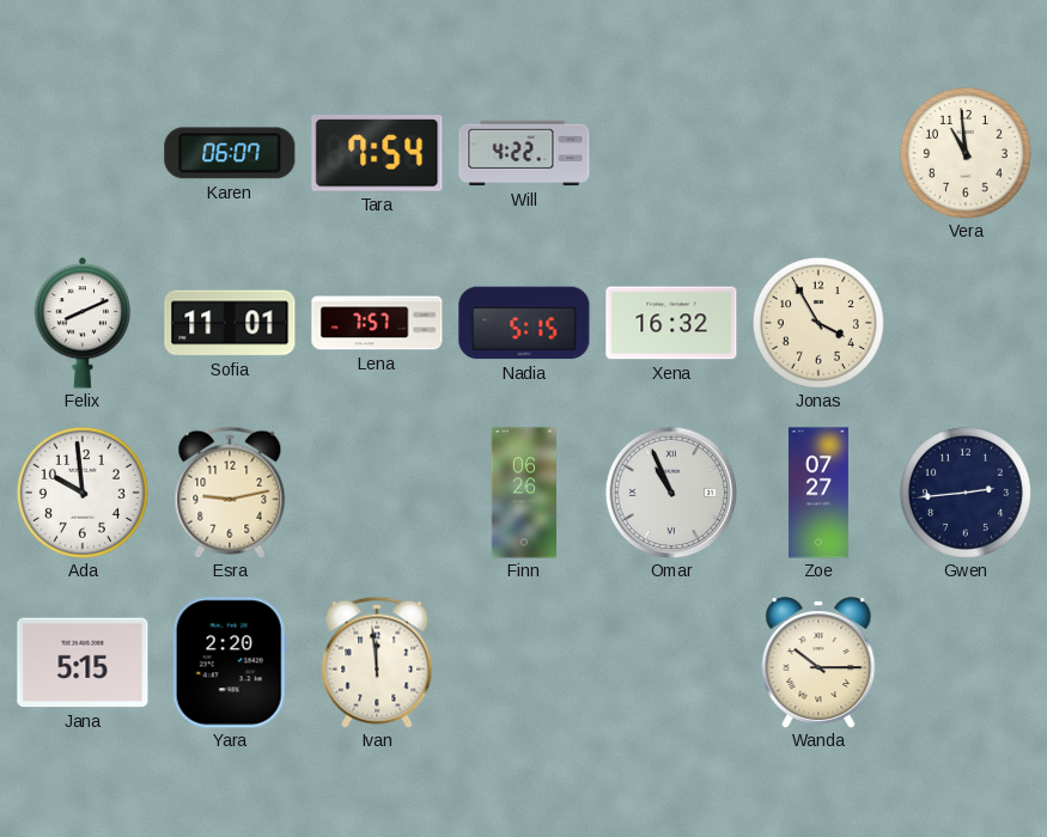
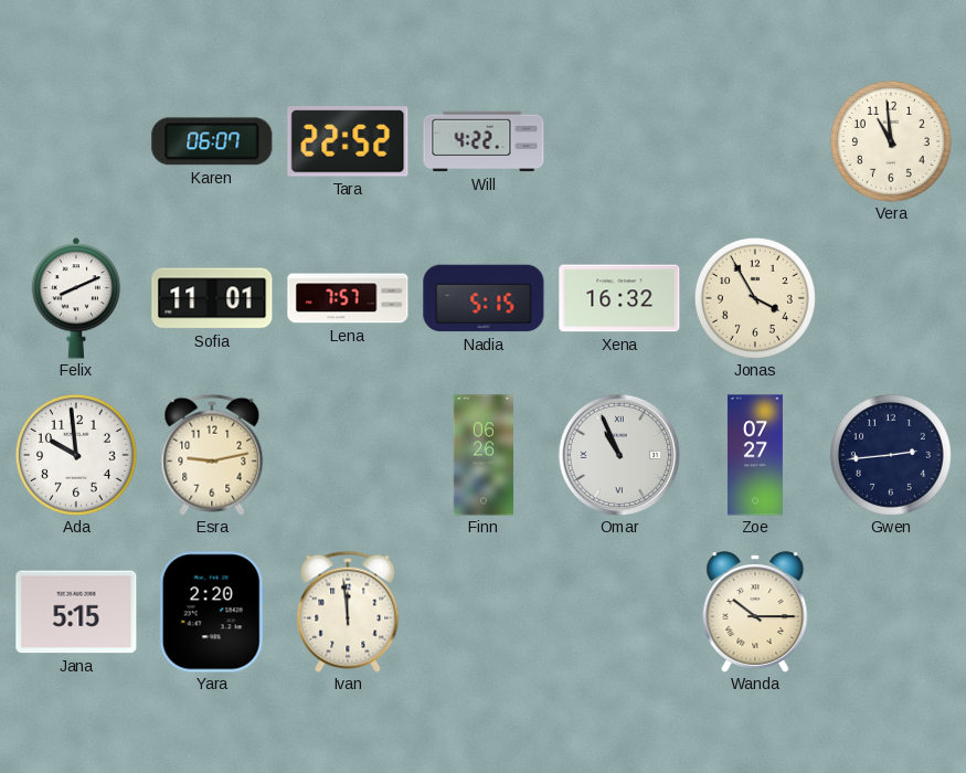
Tara: 7:54 -> 22:52
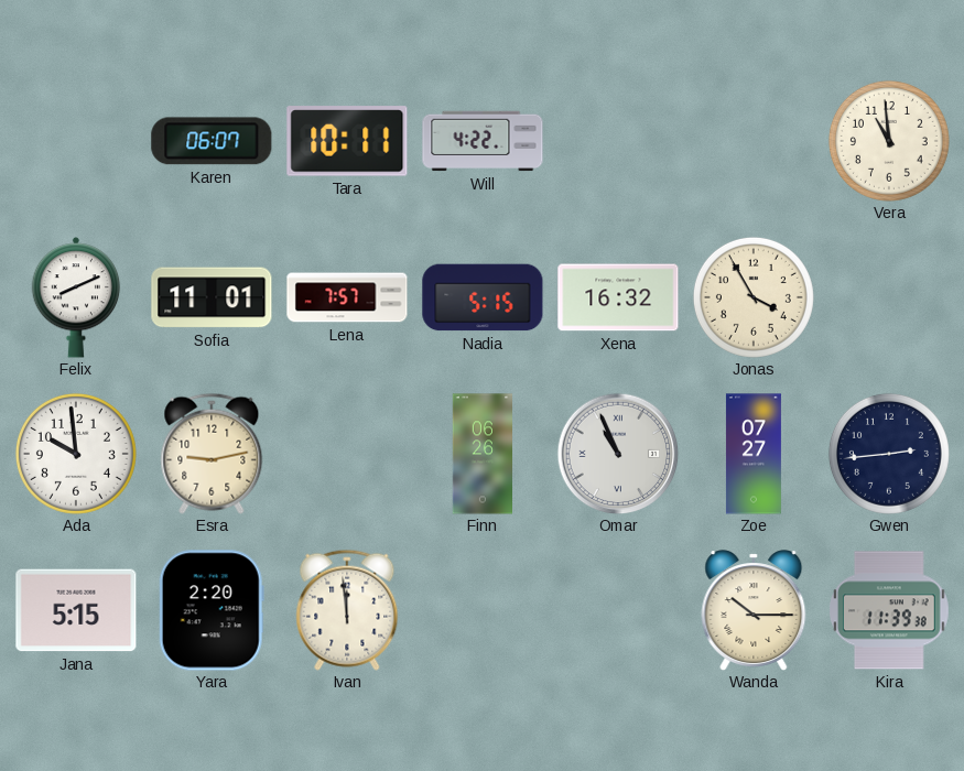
Tara: 22:52 -> 10:11
Kira: none -> 11:39
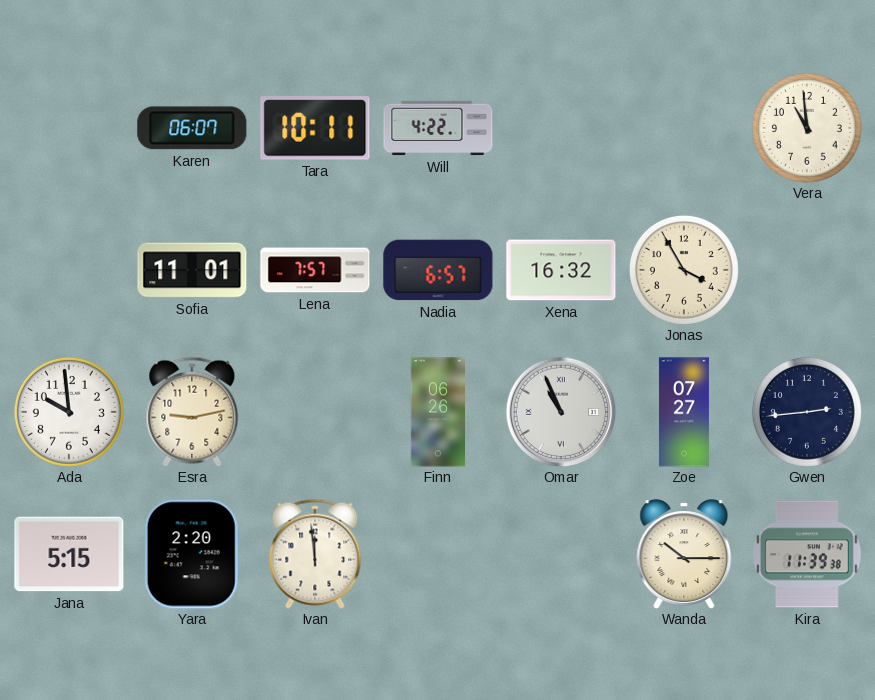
Felix: 8:11 -> none
Nadia: 5:15 -> 6:57
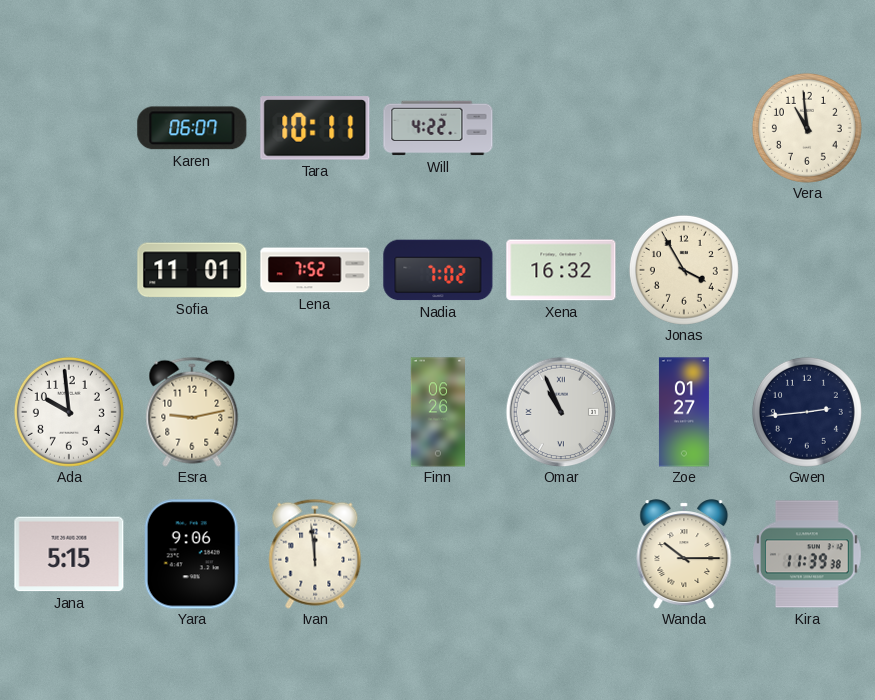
Lena: 7:57 -> 7:52
Nadia: 6:57 -> 7:02
Zoe: 07:27 -> 01:27
Yara: 2:20 -> 9:06
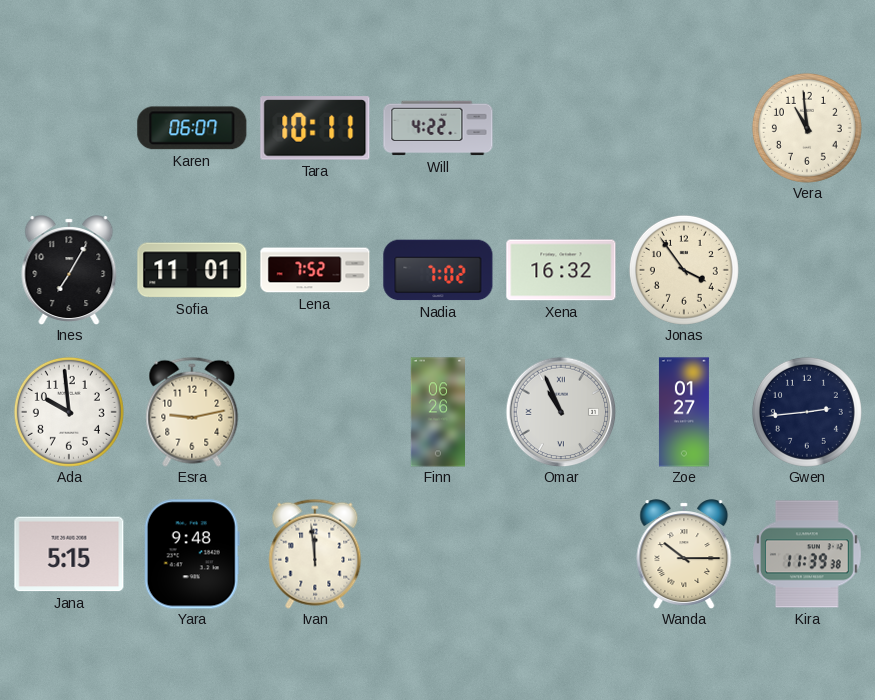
Ines: none -> 7:05
Jonas: 3:55 -> 3:54
Yara: 9:06 -> 9:48
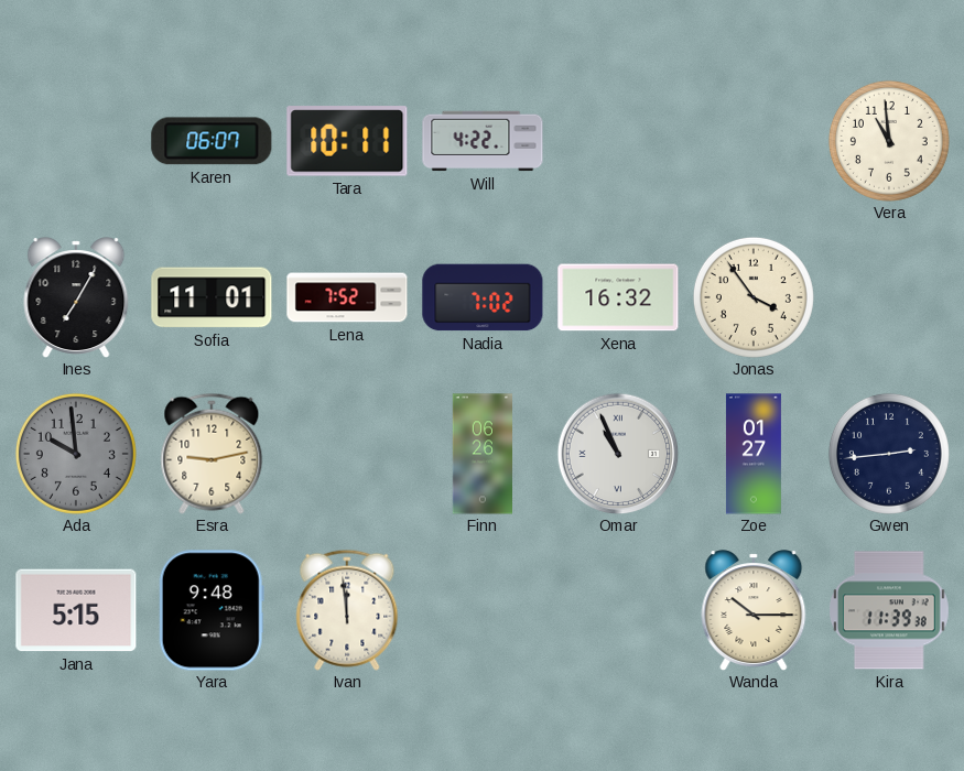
Ada dial: white -> grey
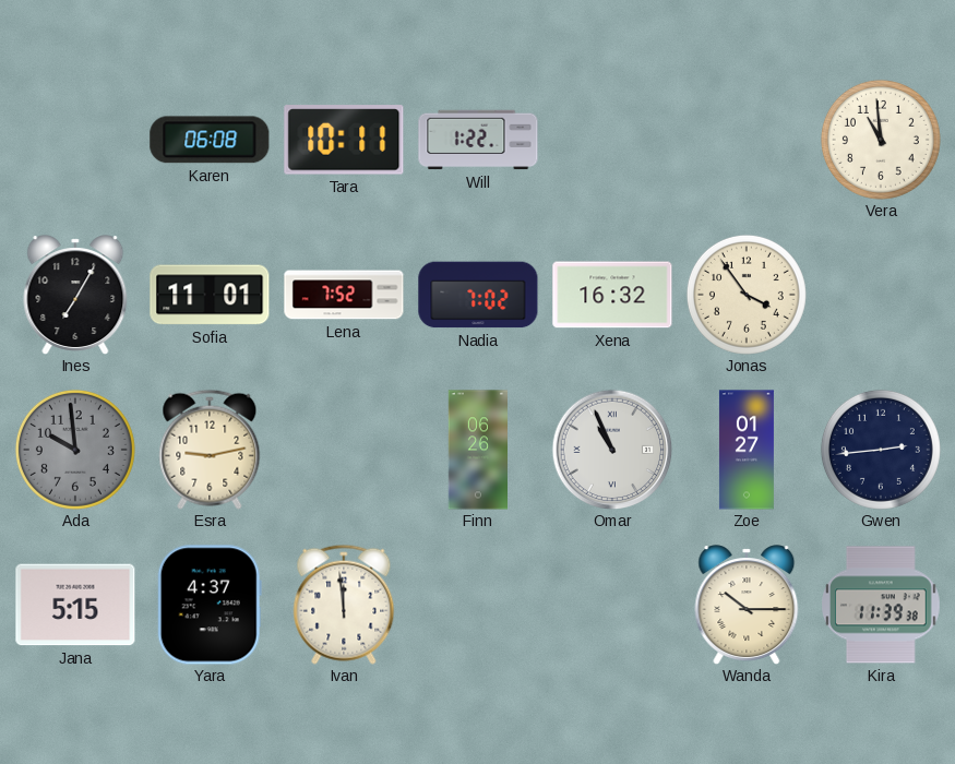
Karen: 06:07 -> 06:08
Will: 4:22 -> 1:22
Yara: 9:48 -> 4:37
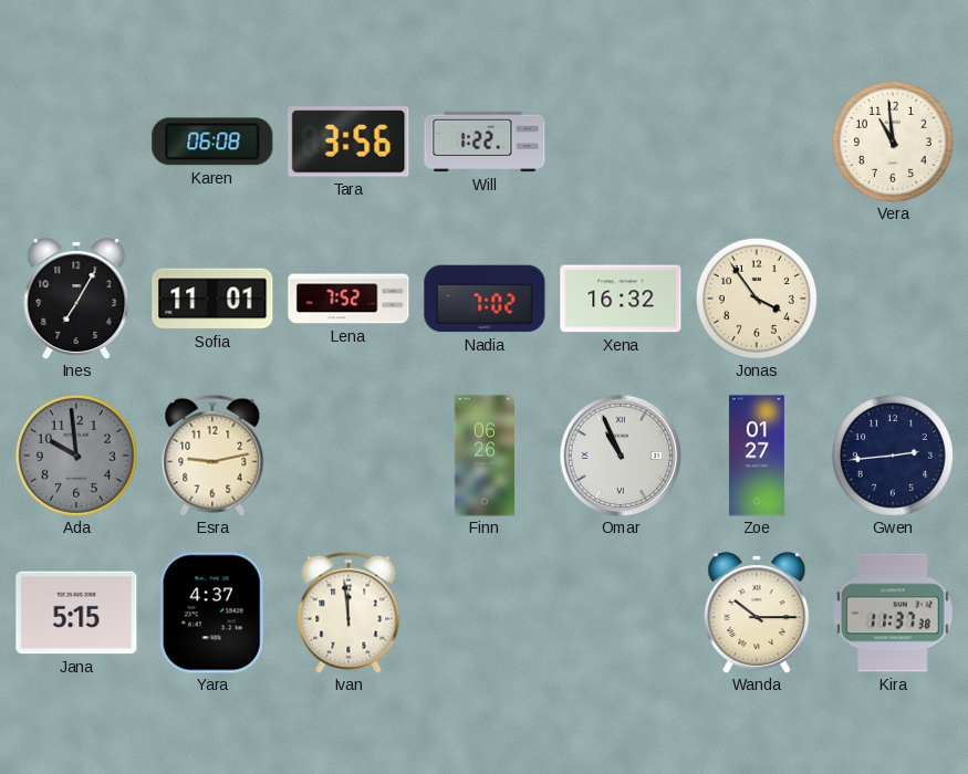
Tara: 10:11 -> 3:56
Kira: 11:39 -> 11:37
